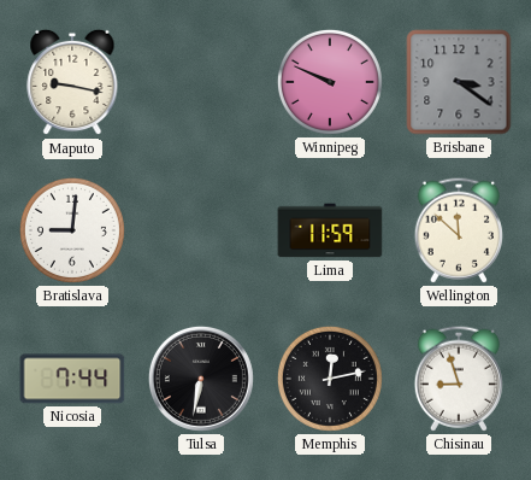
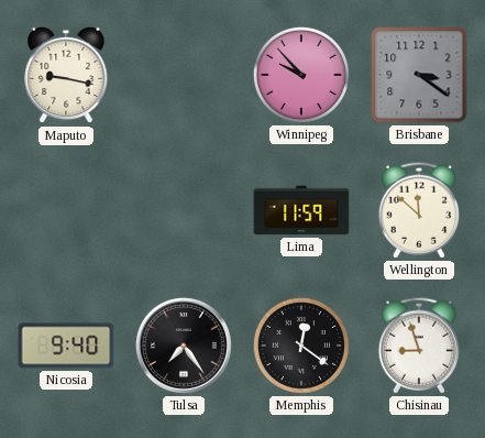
Winnipeg: 9:49 -> 9:53
Bratislava: 9:01 -> none
Nicosia: 7:44 -> 9:40
Tulsa: 6:32 -> 7:24
Memphis: 12:13 -> 12:21
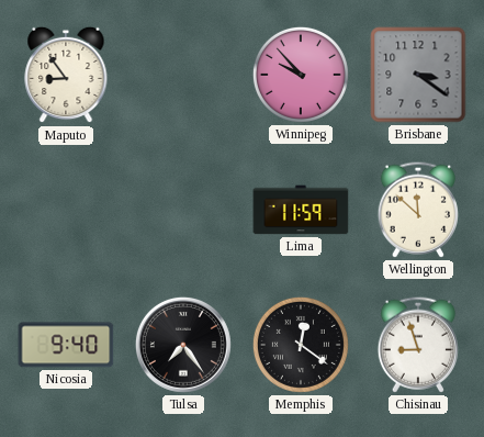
Maputo: 9:17 -> 8:54
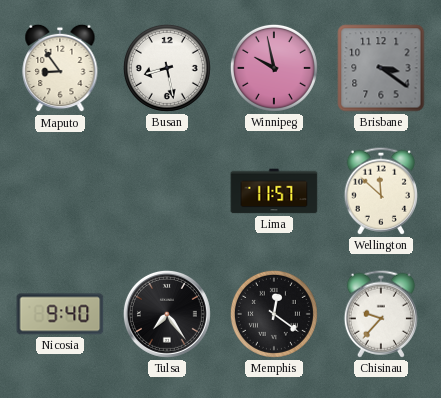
Busan: none -> 8:28
Winnipeg: 9:53 -> 9:58
Lima: 11:59 -> 11:57
Chisinau: 8:57 -> 9:37
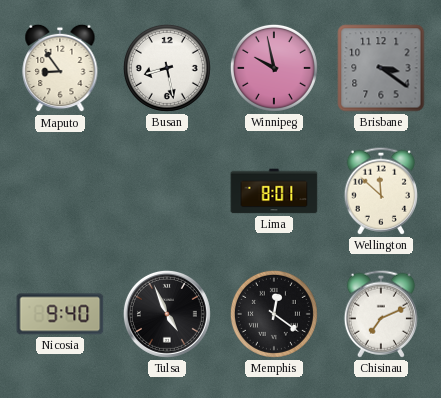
Lima: 11:57 -> 8:01
Tulsa: 7:24 -> 4:56
Chisinau: 9:37 -> 7:11
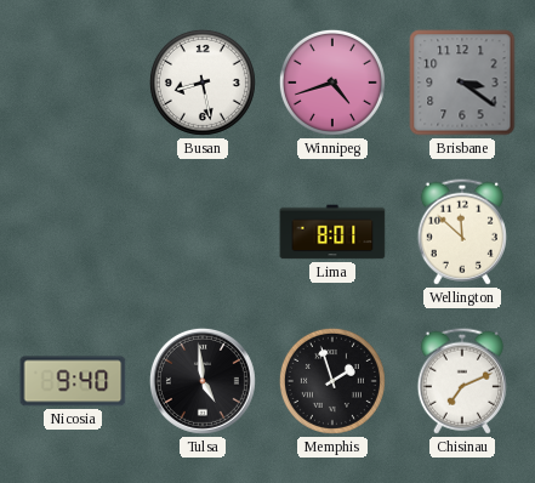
Maputo: 8:54 -> none
Winnipeg: 9:58 -> 4:42
Tulsa: 4:56 -> 4:59
Memphis: 12:21 -> 1:57
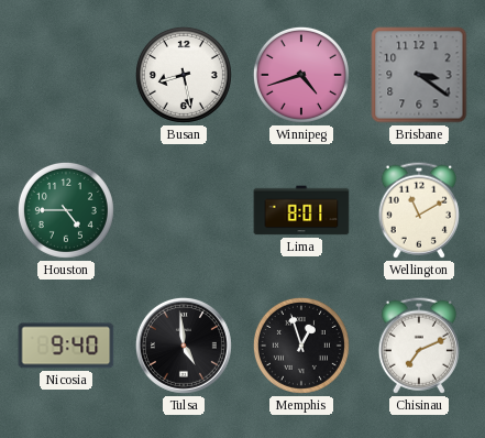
Houston: none -> 4:45
Wellington: 11:52 -> 11:10
Memphis: 1:57 -> 12:57
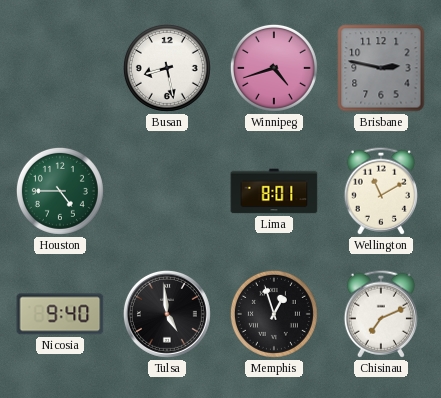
Brisbane: 3:21 -> 2:47
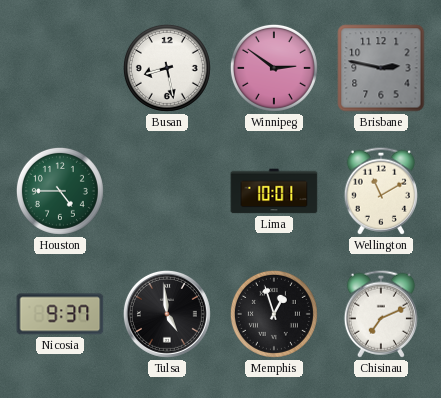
Winnipeg: 4:42 -> 2:51
Lima: 8:01 -> 10:01
Nicosia: 9:40 -> 9:37
